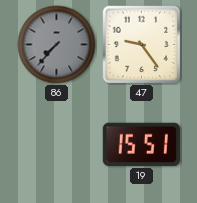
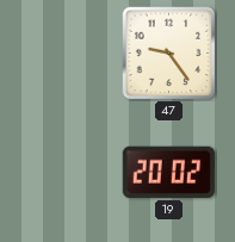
86: 7:37 -> none
19: 15:51 -> 20:02
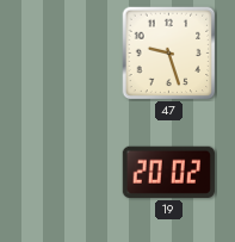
47: 9:24 -> 9:27
